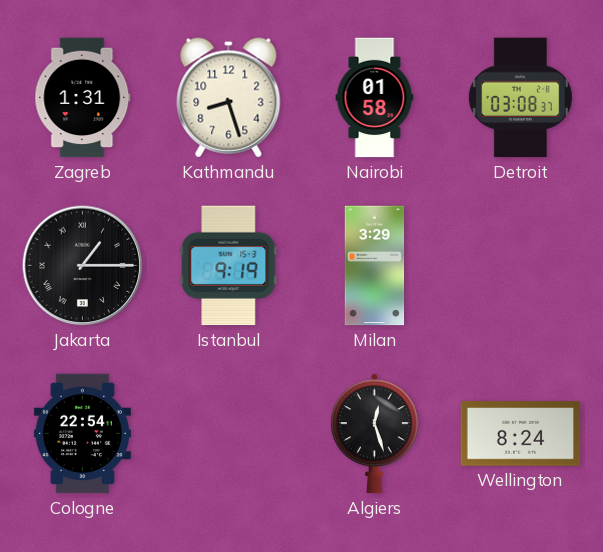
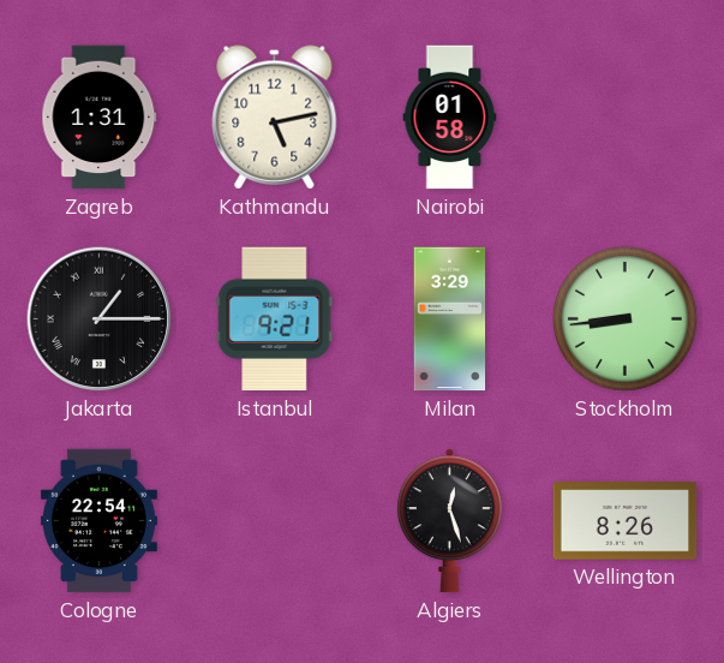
Kathmandu: 8:27 -> 5:13
Detroit: 03:08 -> none
Istanbul: 9:19 -> 9:21
Stockholm: none -> 8:44
Wellington: 8:24 -> 8:26
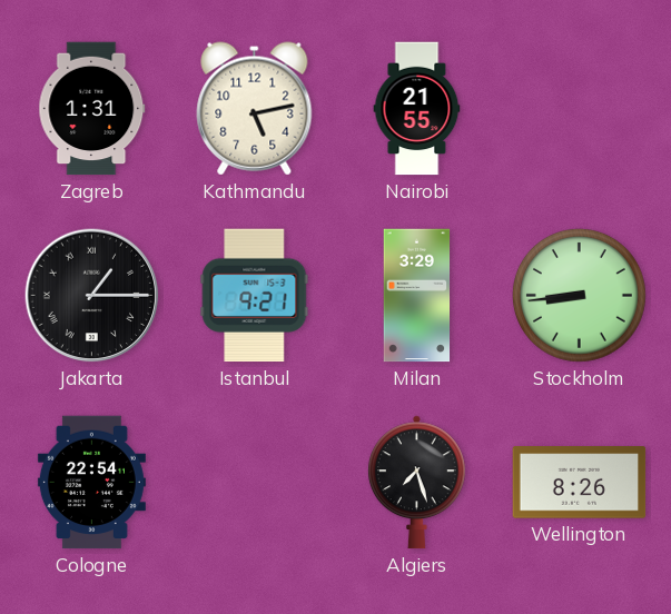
Nairobi: 01:58 -> 21:55
Algiers: 12:27 -> 7:27
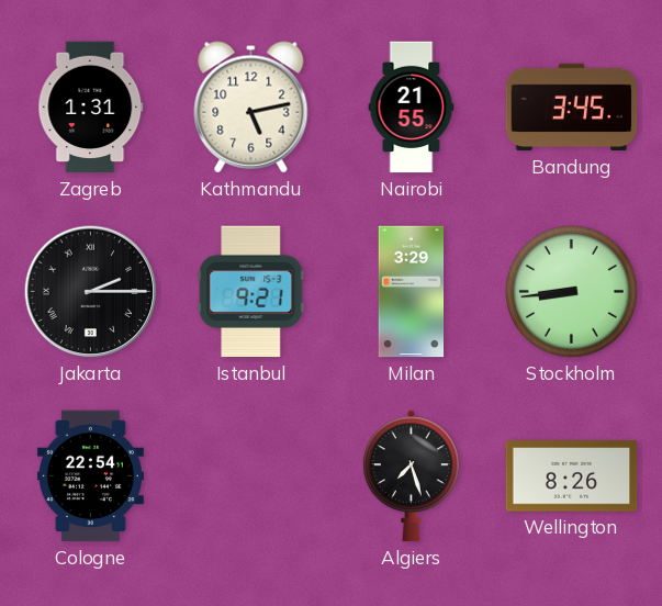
Bandung: none -> 3:45
Jakarta: 1:15 -> 2:15
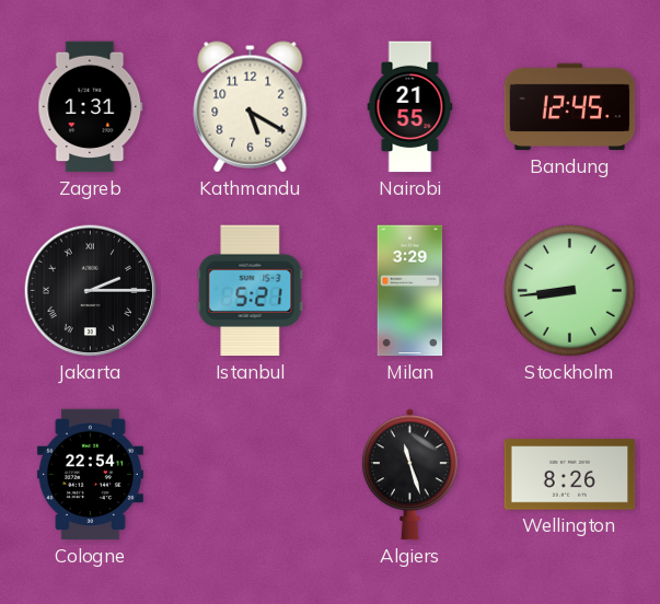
Kathmandu: 5:13 -> 5:20
Bandung: 3:45 -> 12:45
Istanbul: 9:21 -> 5:21
Algiers: 7:27 -> 11:27
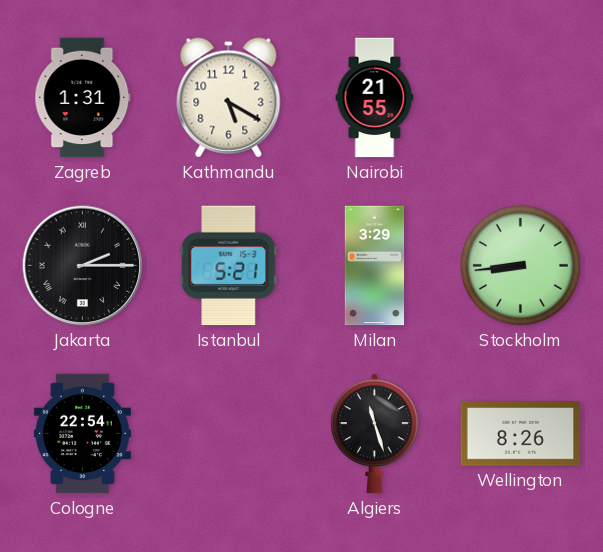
Bandung: 12:45 -> none
